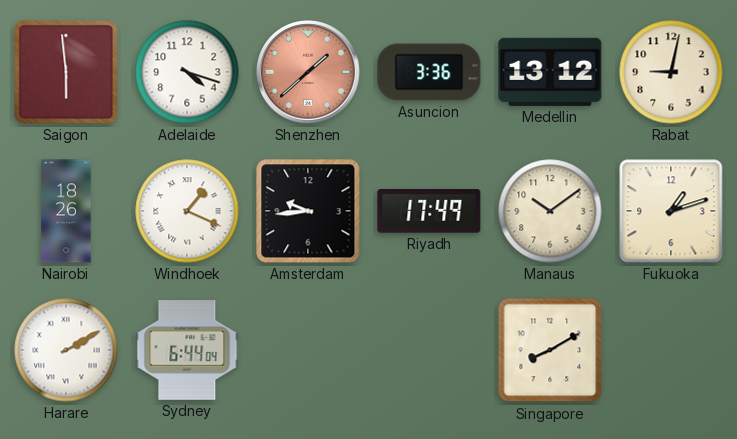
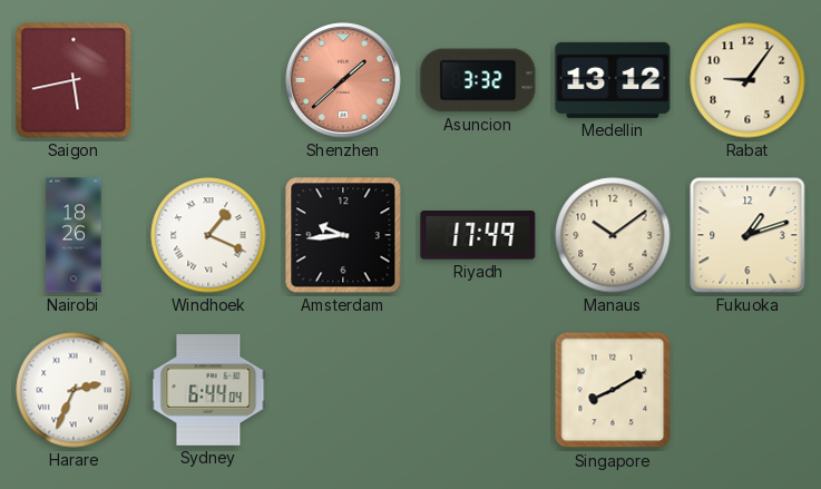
Saigon: 5:59 -> 5:43
Adelaide: 4:18 -> none
Asuncion: 3:36 -> 3:32
Rabat: 9:02 -> 9:06
Harare: 2:10 -> 2:34
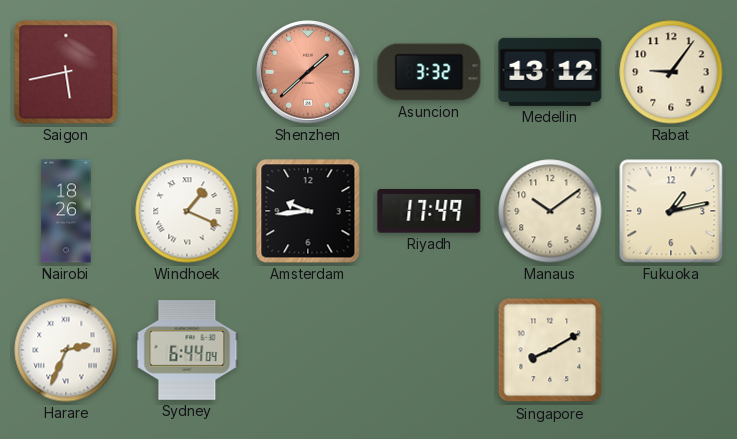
Fukuoka: 1:12 -> 1:13
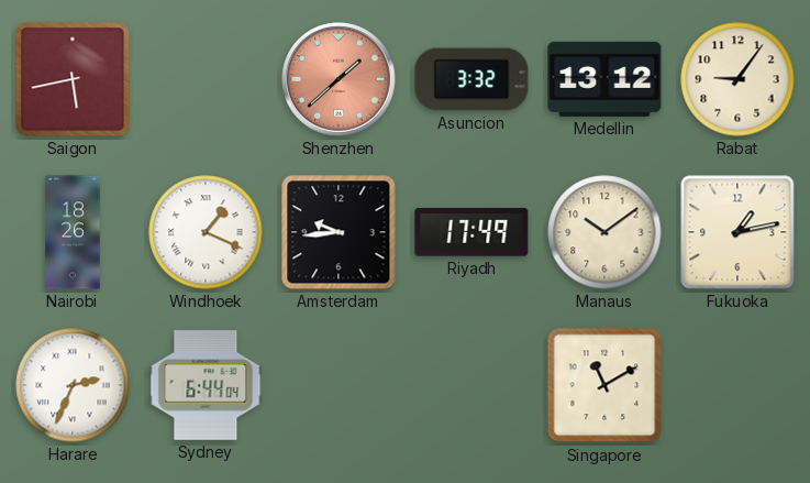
Singapore: 8:10 -> 11:10
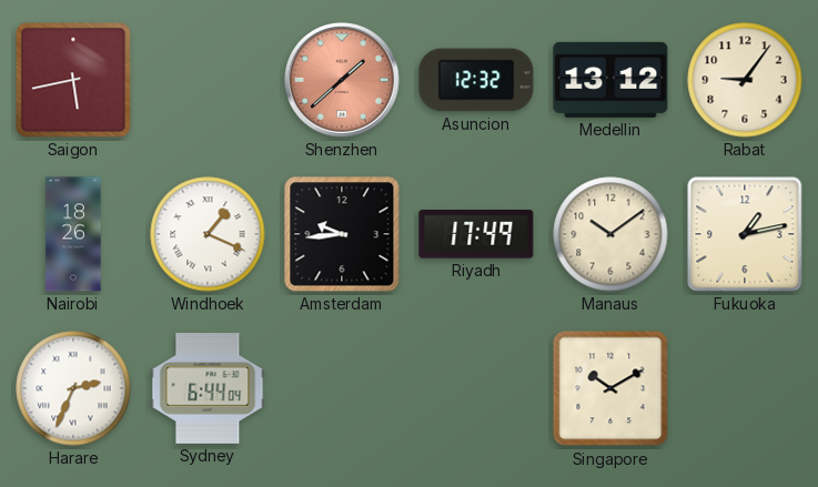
Asuncion: 3:32 -> 12:32
Singapore: 11:10 -> 10:10
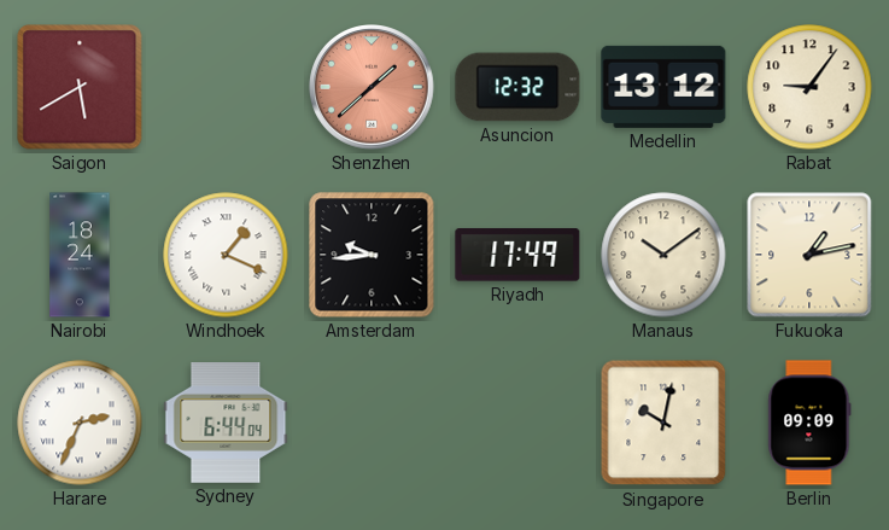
Saigon: 5:43 -> 5:40
Nairobi: 18:26 -> 18:24
Singapore: 10:10 -> 10:02
Berlin: none -> 09:09
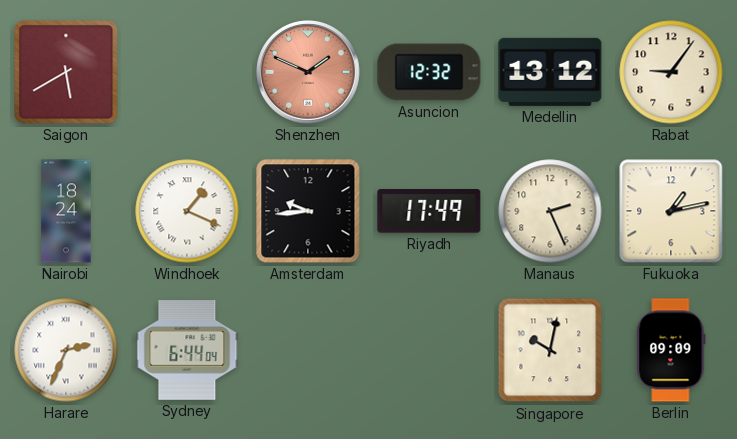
Shenzhen: 1:38 -> 1:49
Manaus: 10:09 -> 2:26
